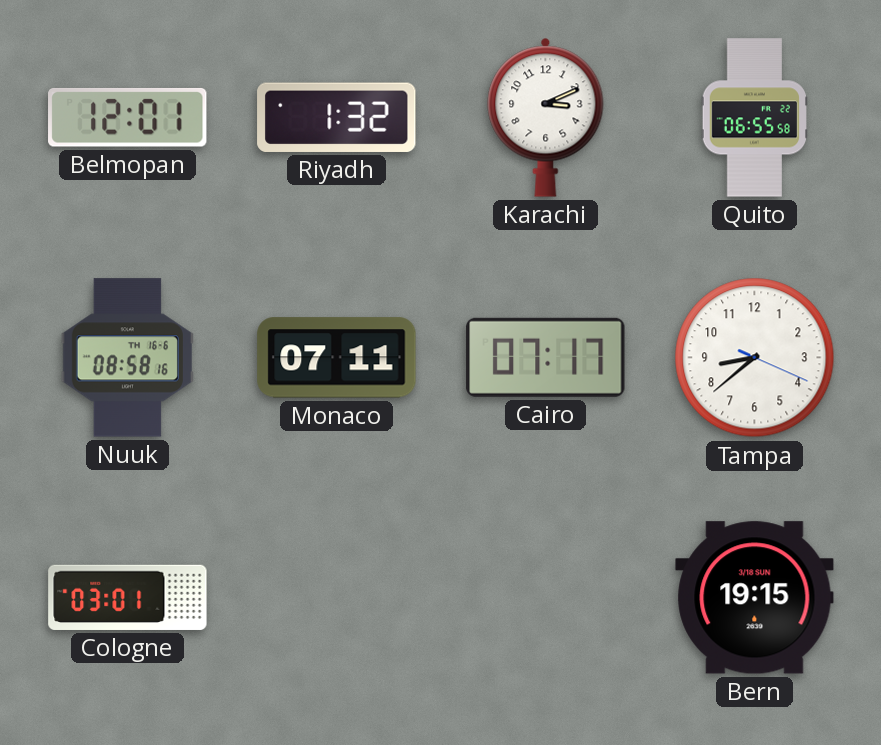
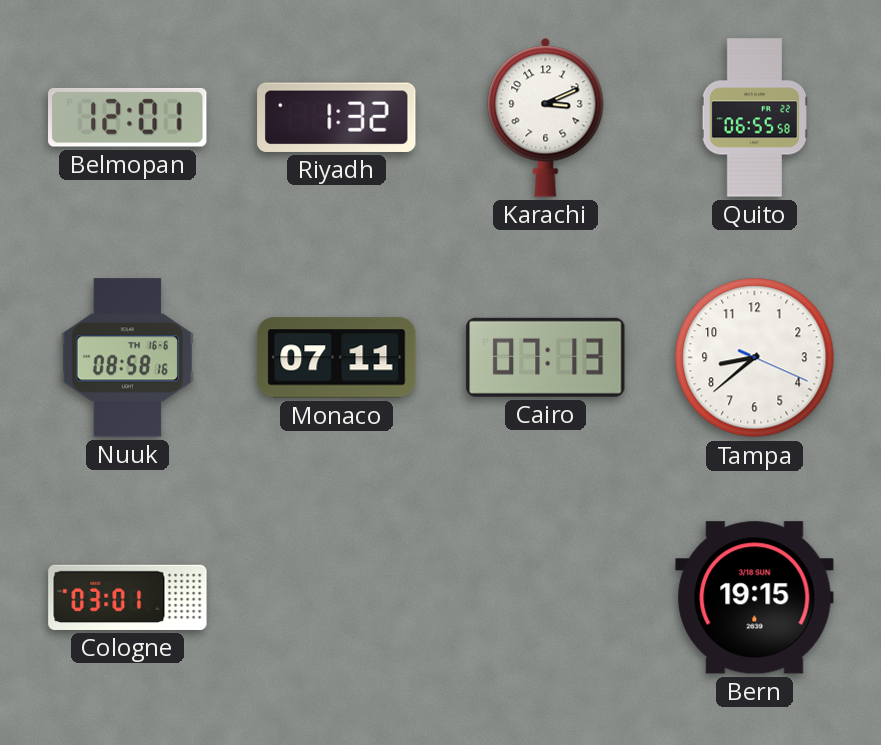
Cairo: 07:17 -> 07:13
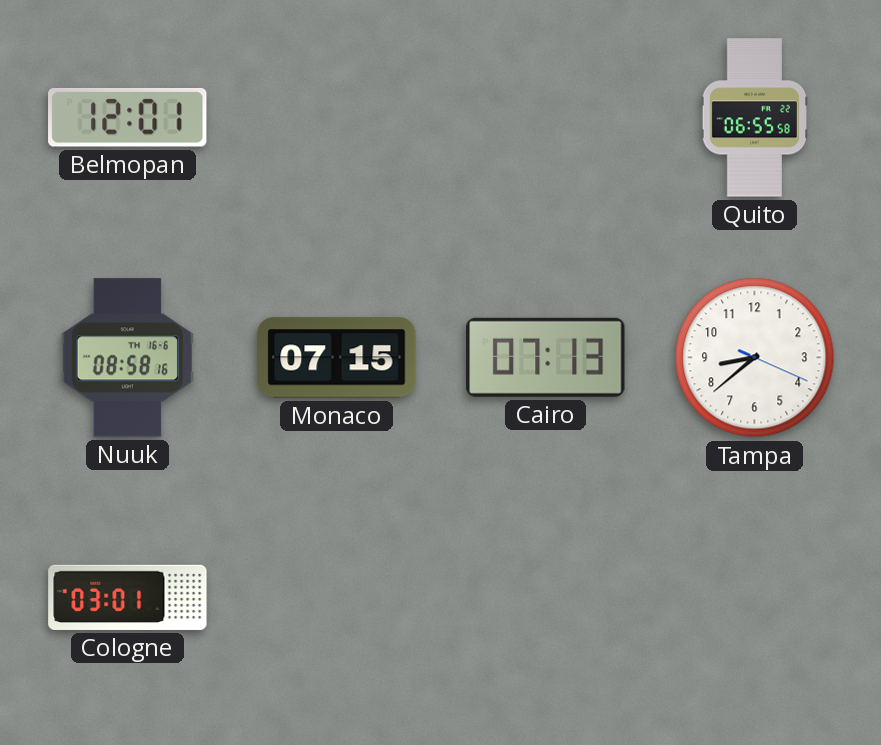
Riyadh: 1:32 -> none
Karachi: 3:11 -> none
Monaco: 07:11 -> 07:15
Bern: 19:15 -> none
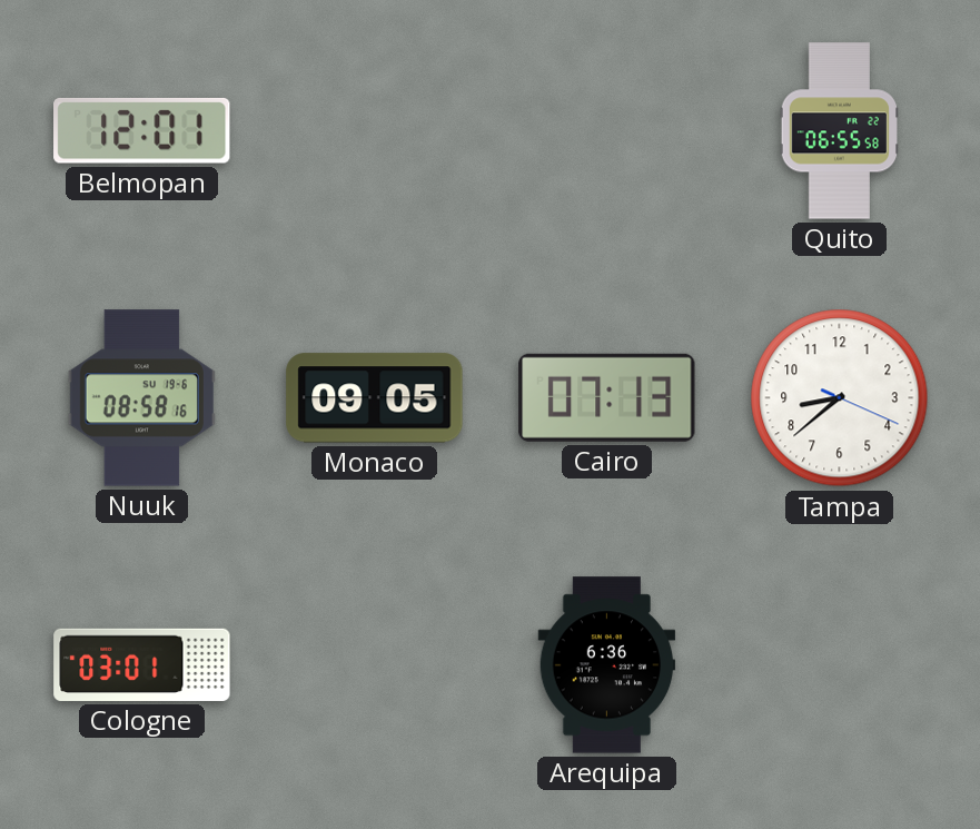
Nuuk date: TH 16-6 -> SU 19-6
Monaco: 07:15 -> 09:05
Arequipa: none -> 6:36
